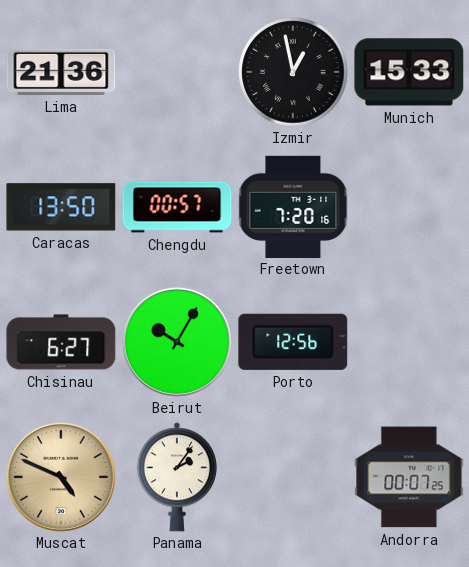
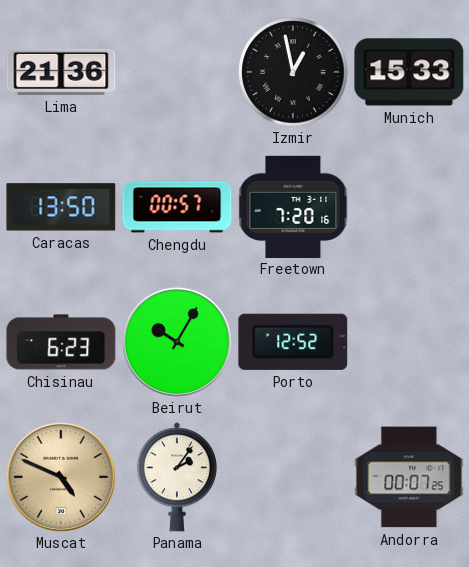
Chisinau: 6:27 -> 6:23
Porto: 12:56 -> 12:52
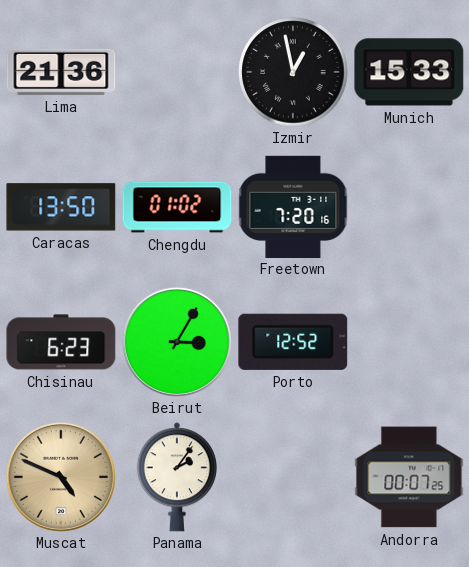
Chengdu: 00:57 -> 01:02
Beirut: 10:05 -> 3:05
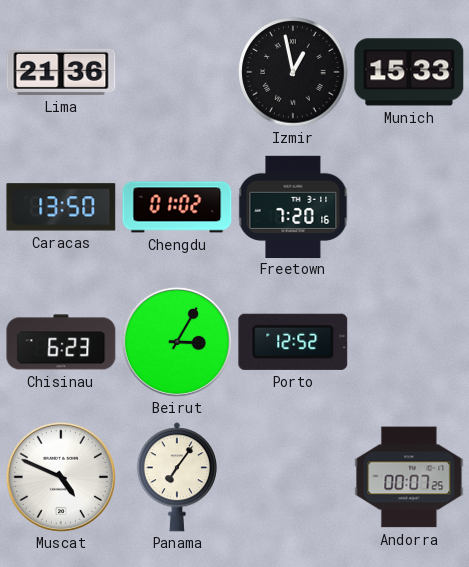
Muscat dial: champagne -> white
Panama: 2:06 -> 7:06
